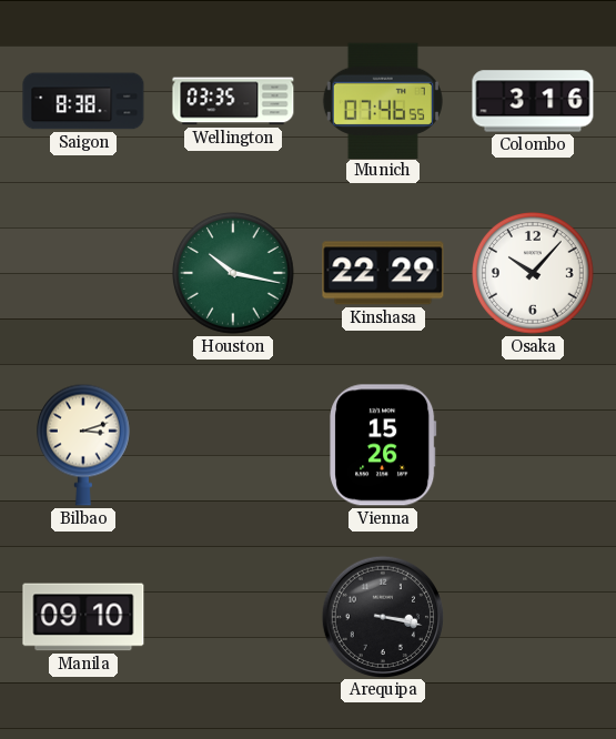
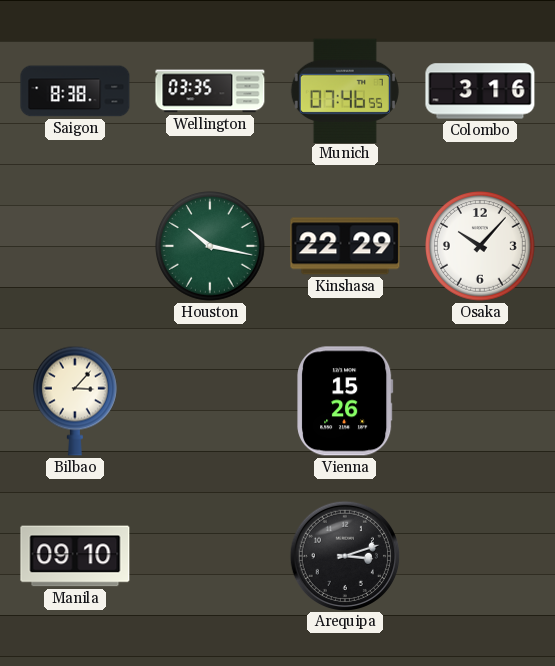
Bilbao: 3:12 -> 3:07
Arequipa: 3:17 -> 3:12
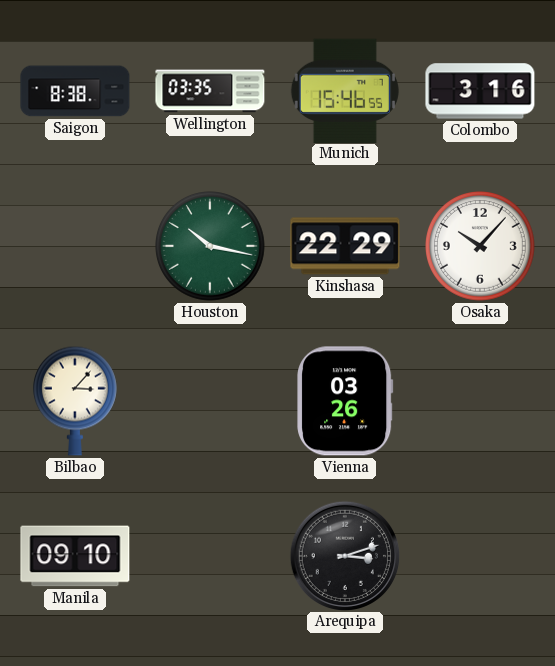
Munich: 07:46 -> 15:46
Vienna: 15:26 -> 03:26
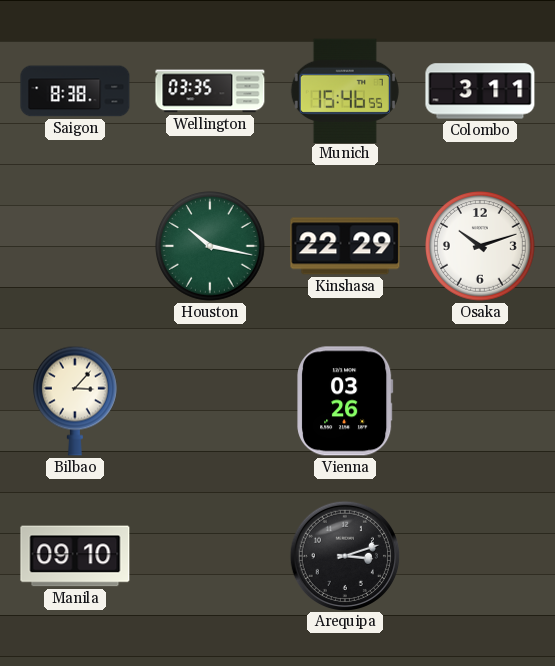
Colombo: 3:16 -> 3:11
Osaka: 10:07 -> 10:12
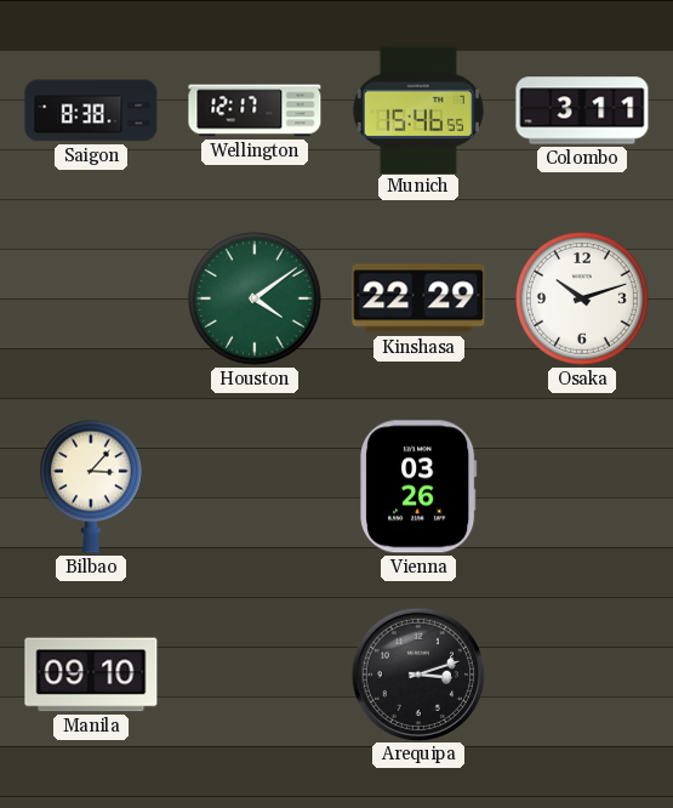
Wellington: 03:35 -> 12:17
Houston: 10:17 -> 4:09
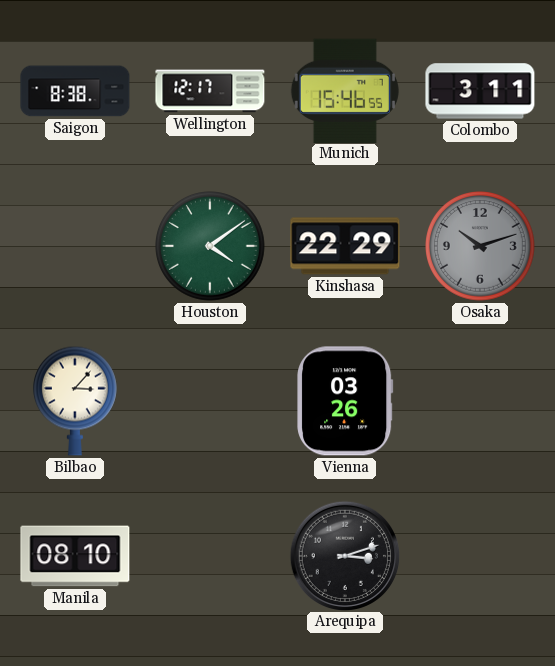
Osaka dial: white -> grey
Manila: 09:10 -> 08:10
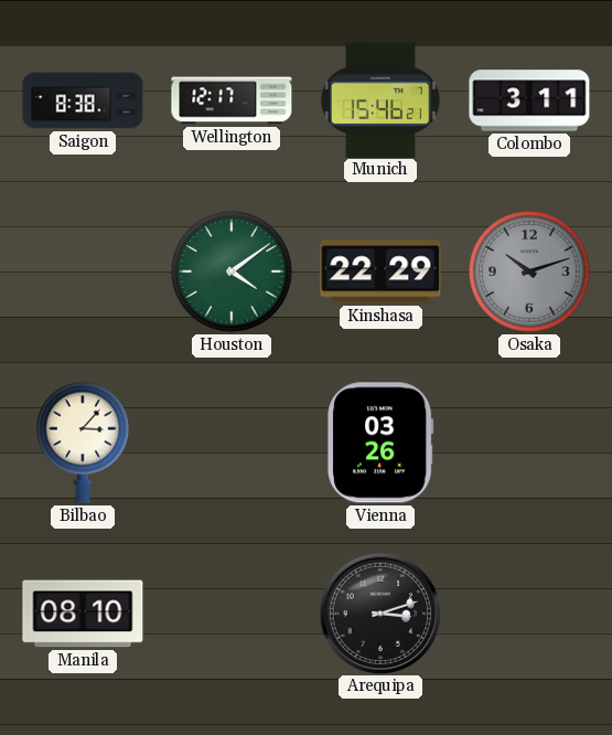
Munich: 15:46:55 -> 15:46:21
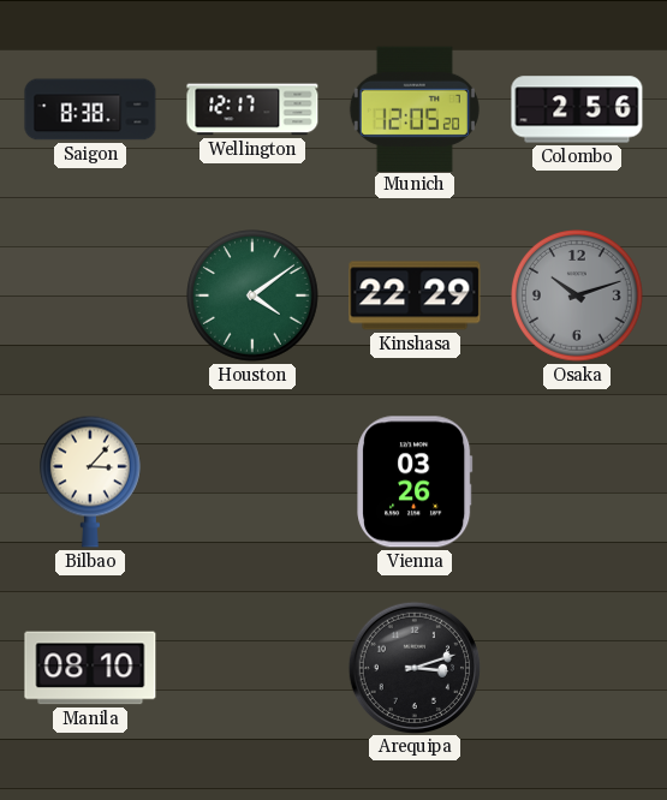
Munich: 15:46 -> 12:05
Colombo: 3:11 -> 2:56
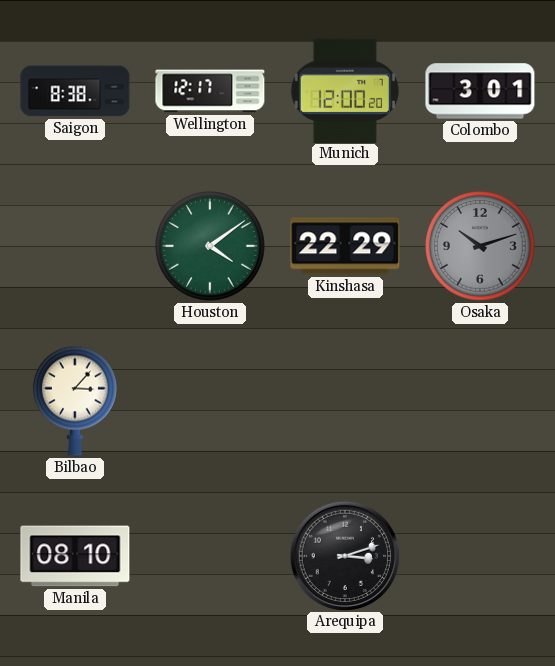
Munich: 12:05 -> 12:00
Colombo: 2:56 -> 3:01
Vienna: 03:26 -> none
